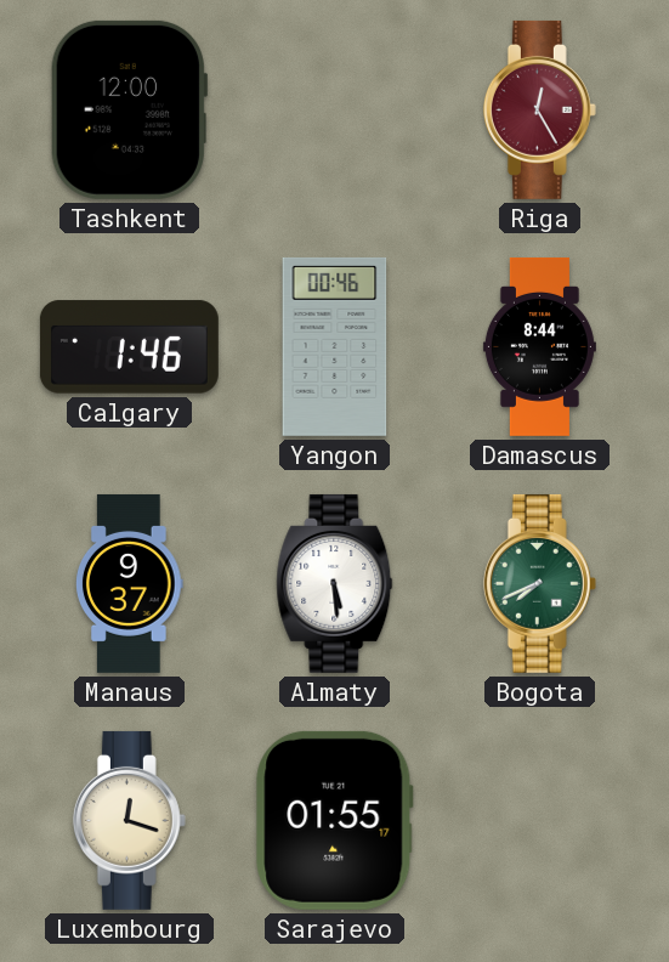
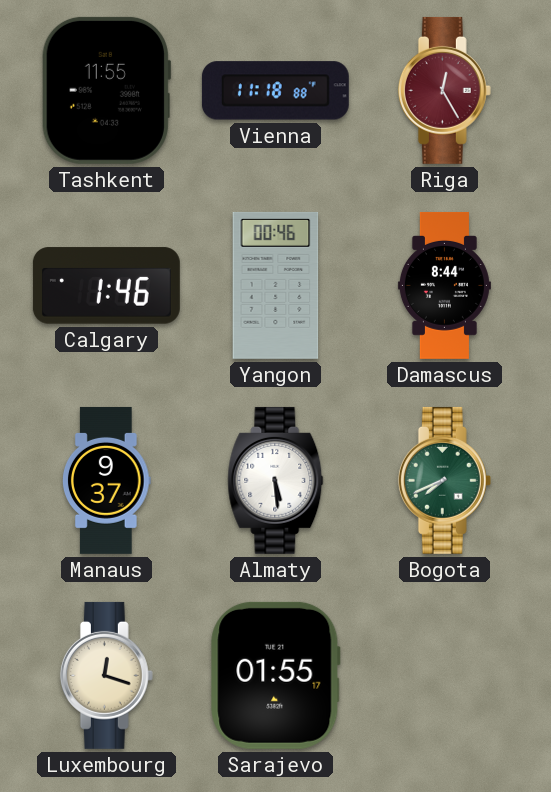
Tashkent: 12:00 -> 11:55
Vienna: none -> 11:18
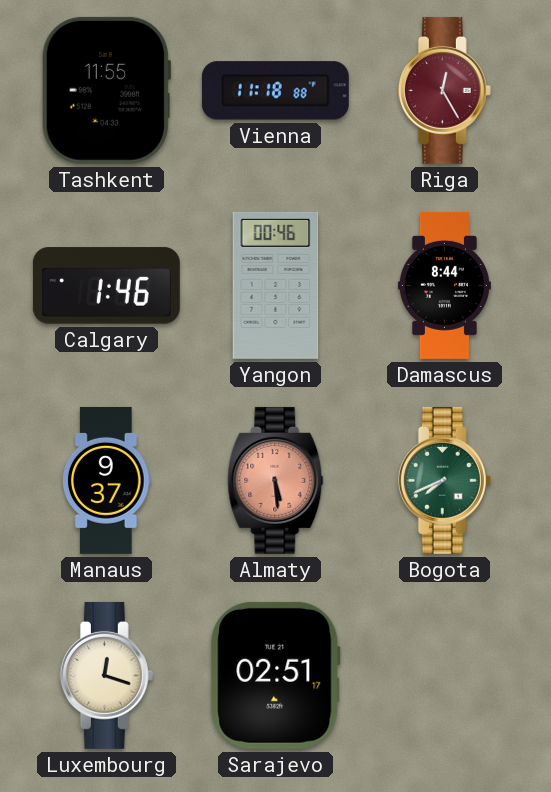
Almaty dial: white -> salmon
Sarajevo: 01:55 -> 02:51
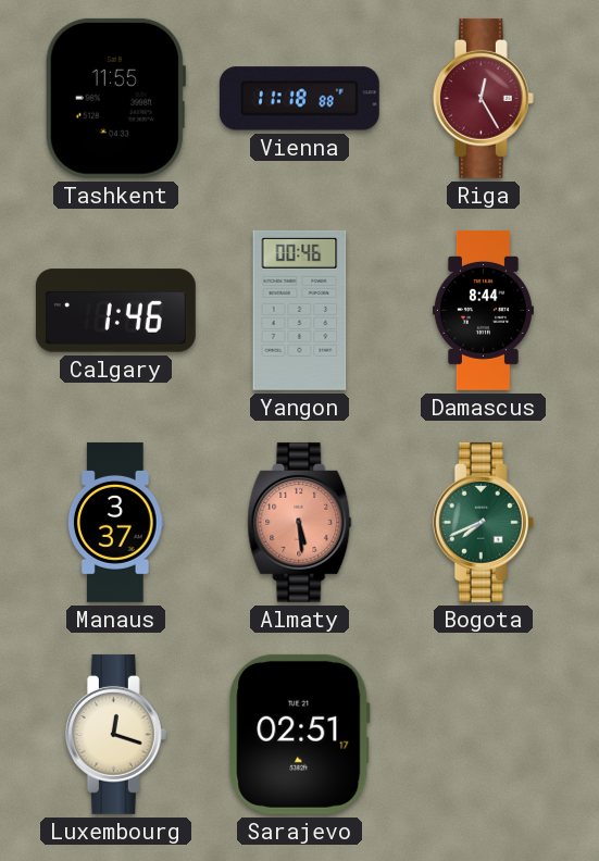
Manaus: 9:37 -> 3:37
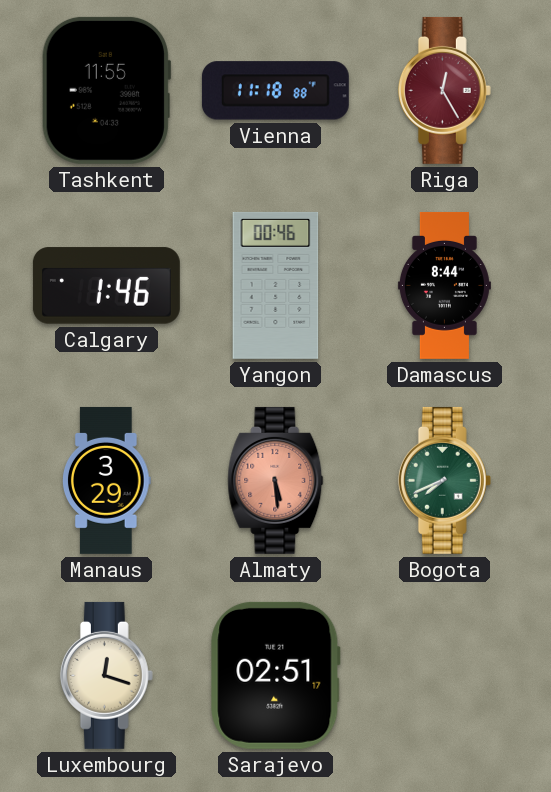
Manaus: 3:37 -> 3:29
